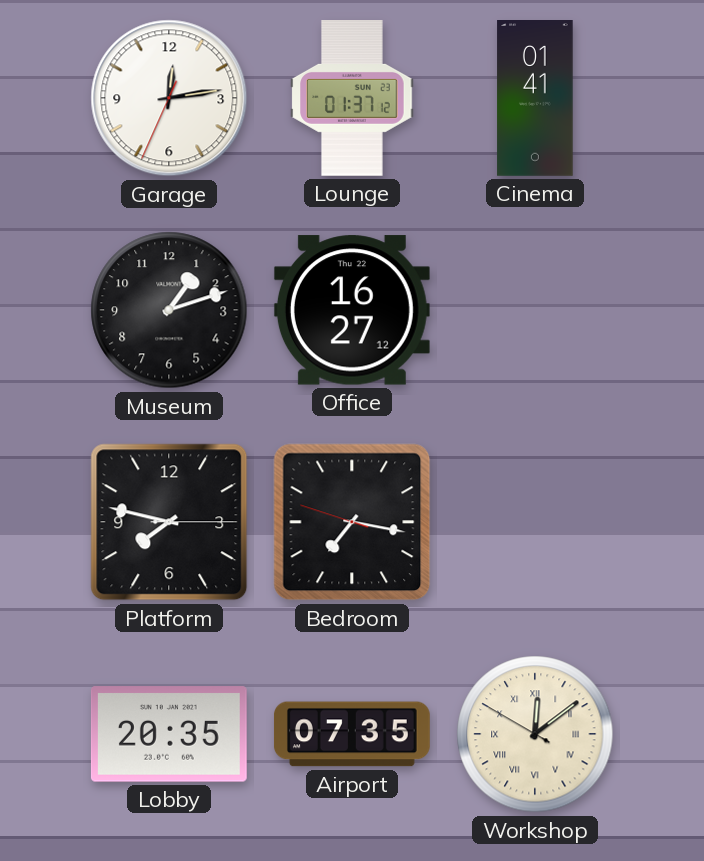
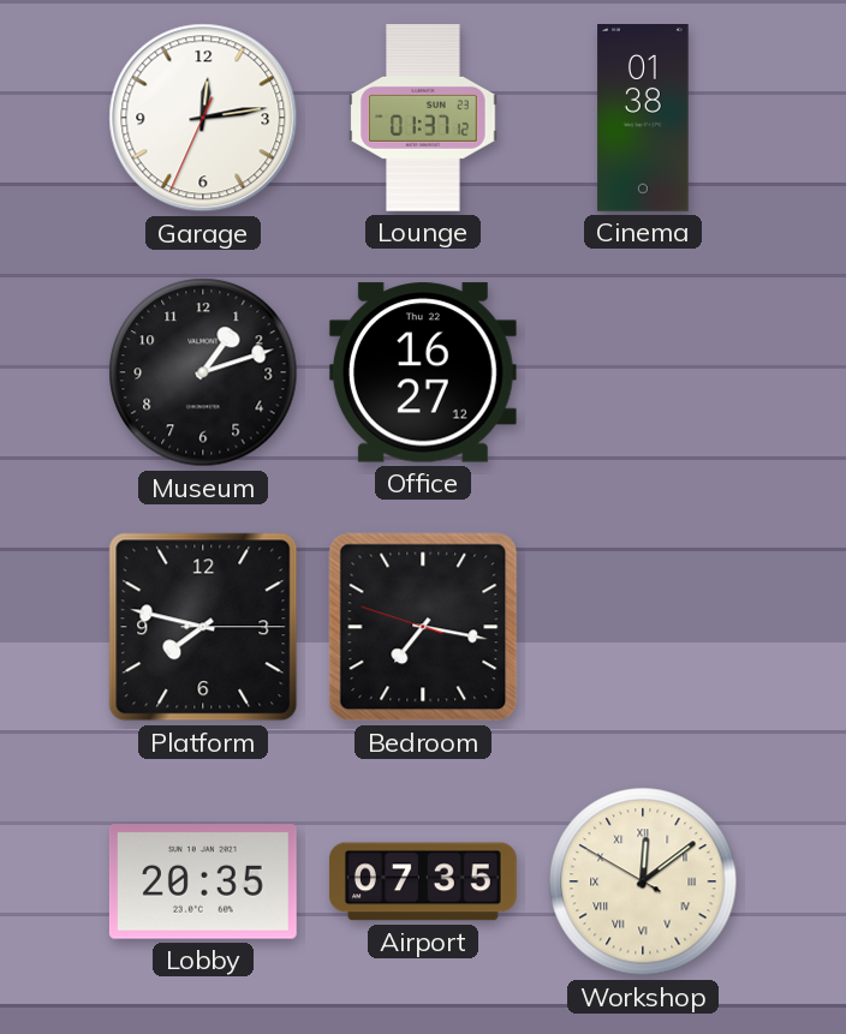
Cinema: 01:41 -> 01:38
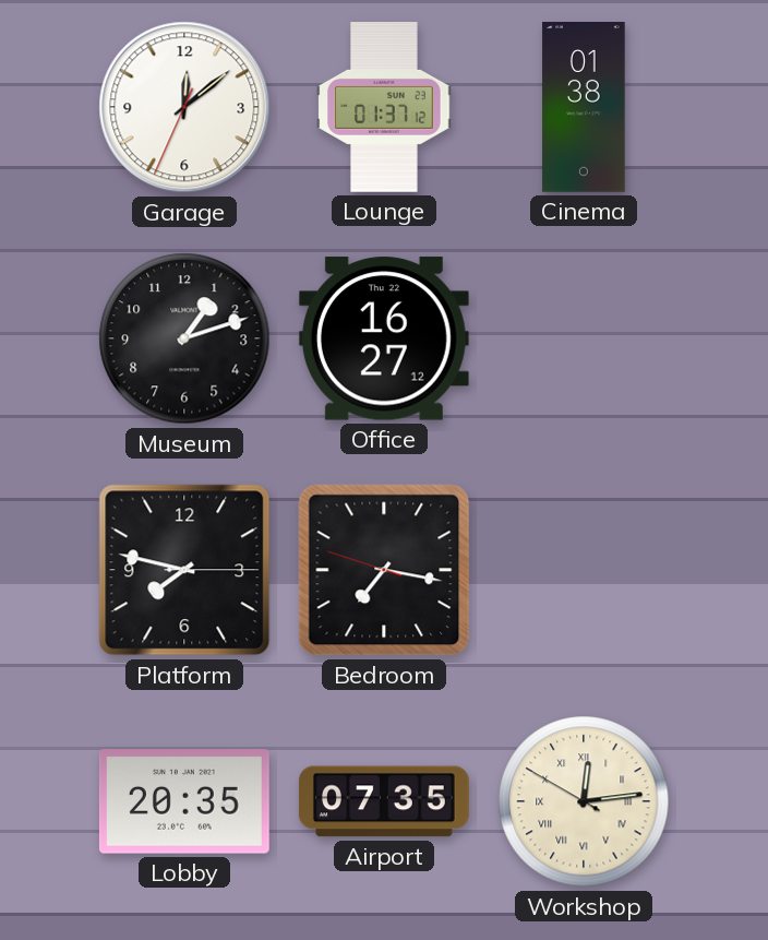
Garage: 12:13 -> 12:08
Workshop: 12:08 -> 12:13
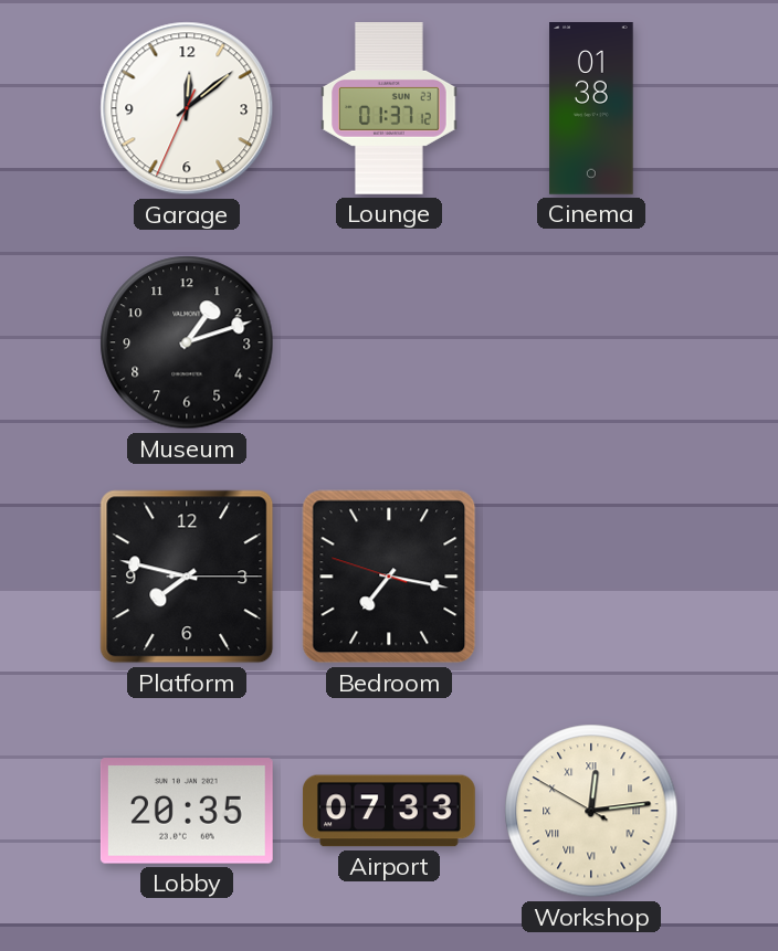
Office: 16:27 -> none
Airport: 07:35 -> 07:33
